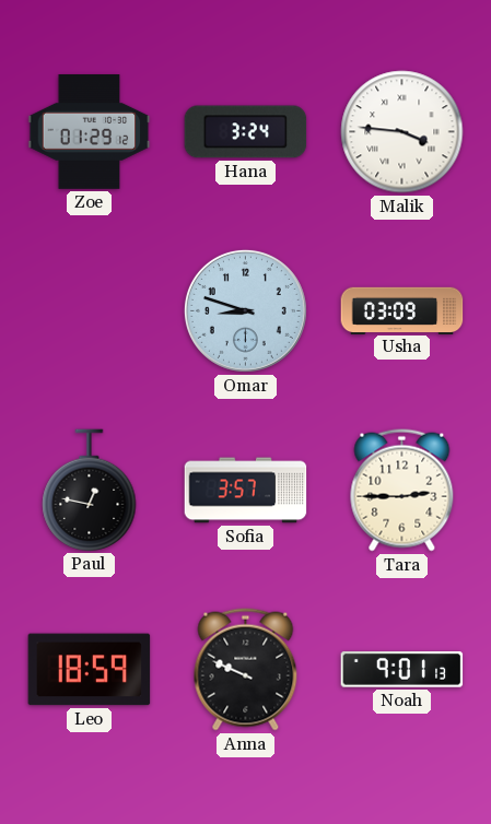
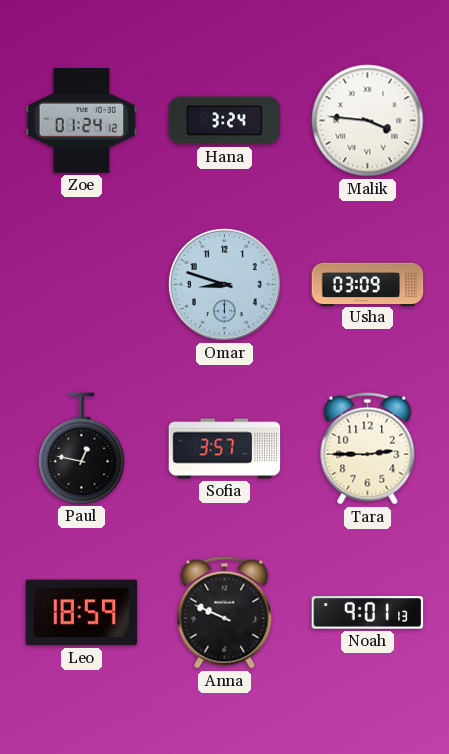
Zoe: 01:29 -> 01:24
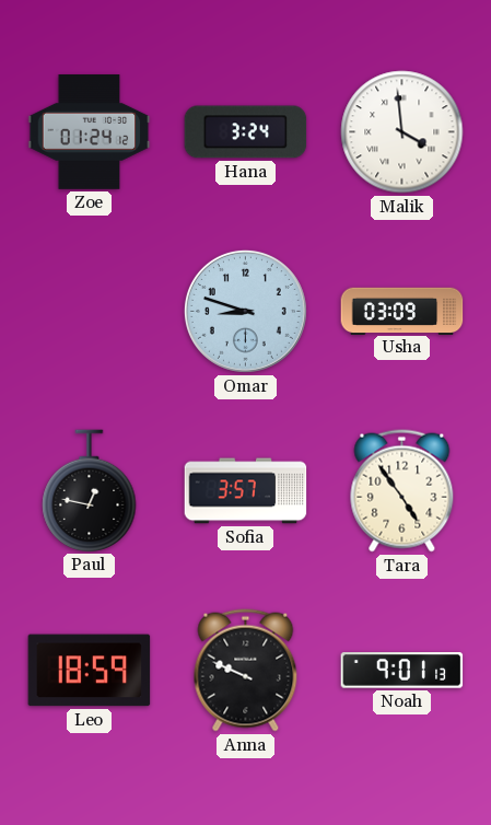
Malik: 3:46 -> 3:59
Tara: 2:45 -> 4:54
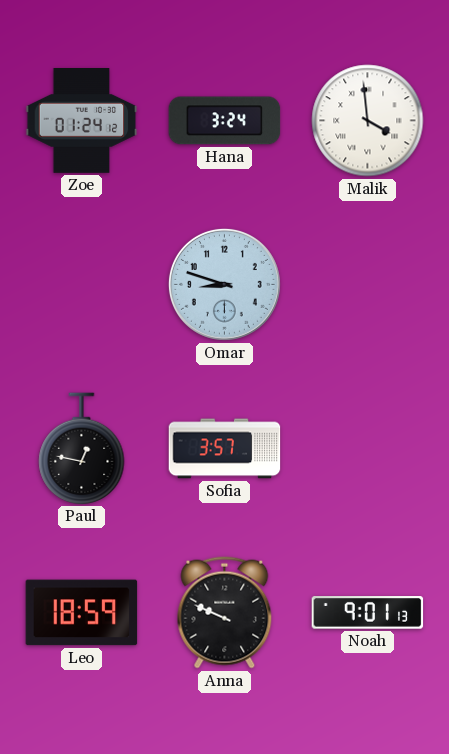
Usha: 03:09 -> none
Tara: 4:54 -> none
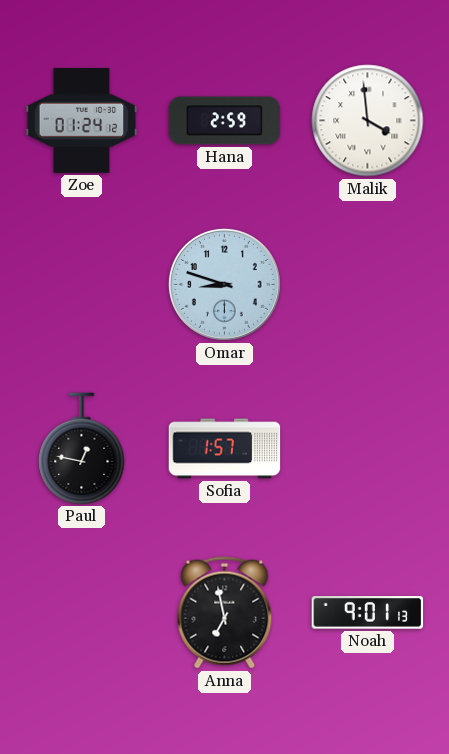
Hana: 3:24 -> 2:59
Sofia: 3:57 -> 1:57
Leo: 18:59 -> none
Anna: 9:49 -> 6:58
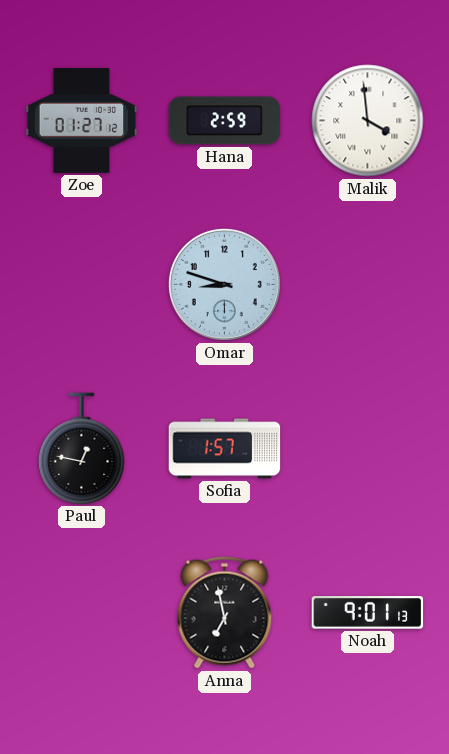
Zoe: 01:24 -> 01:27
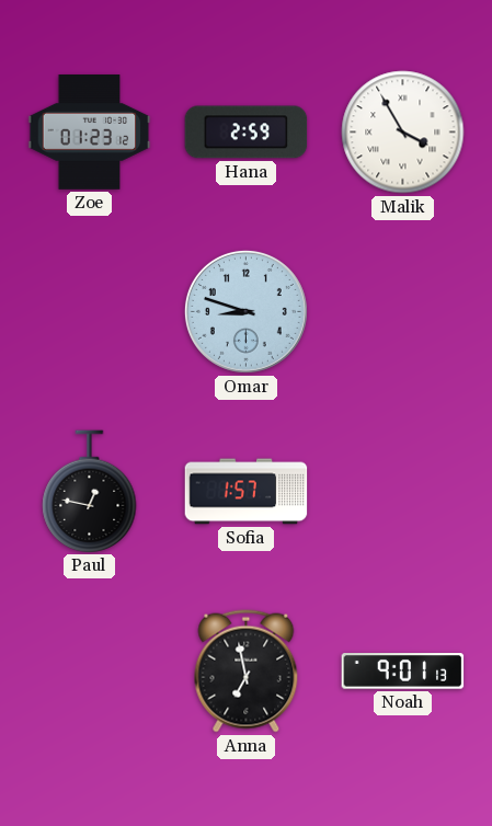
Zoe: 01:27 -> 01:23
Malik: 3:59 -> 3:55
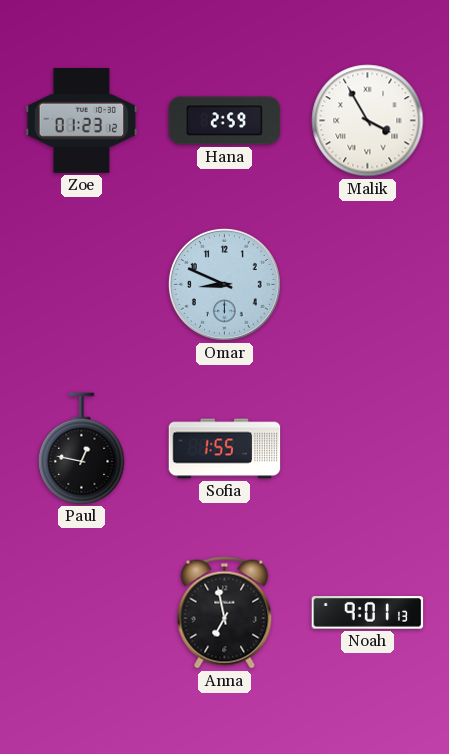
Omar: 8:48 -> 8:49
Sofia: 1:57 -> 1:55
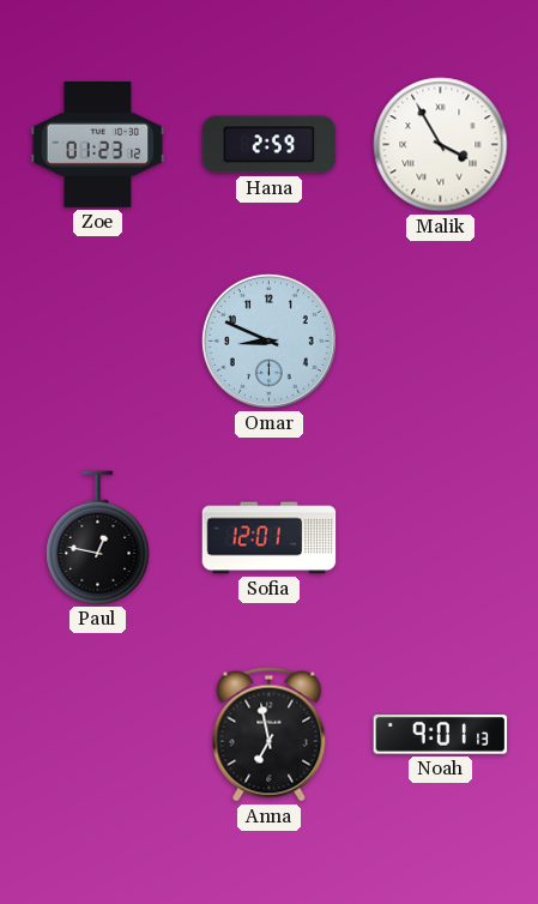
Sofia: 1:55 -> 12:01
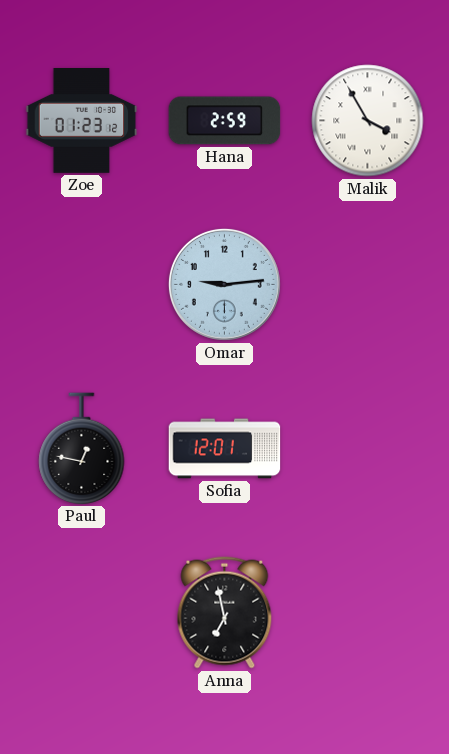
Omar: 8:49 -> 9:14
Noah: 9:01 -> none
